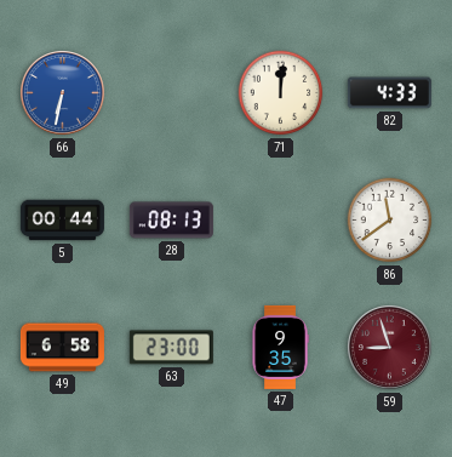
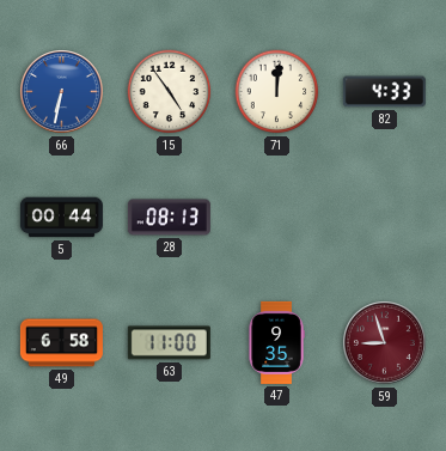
15: none -> 4:54
86: 11:39 -> none
63: 23:00 -> 11:00
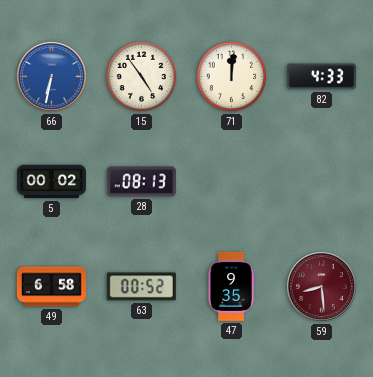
5: 00:44 -> 00:02
63: 11:00 -> 00:52
59: 8:57 -> 8:29
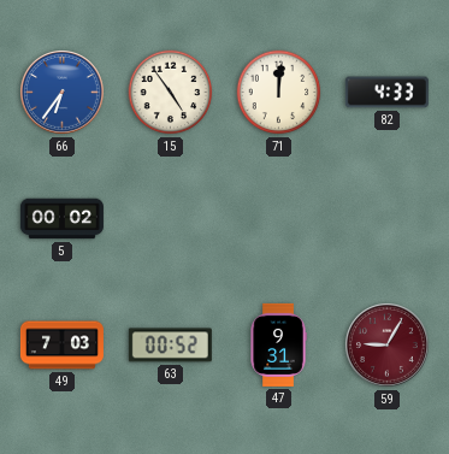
66: 6:32 -> 6:36
28: 08:13 -> none
49: 6:58 -> 7:03
47: 9:35 -> 9:31
59: 8:29 -> 9:05
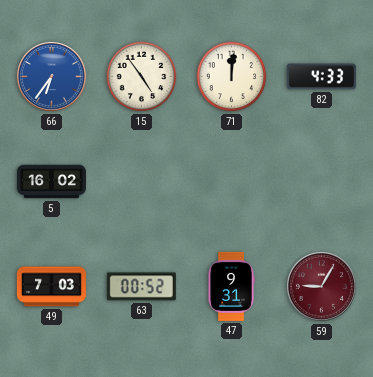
5: 00:02 -> 16:02
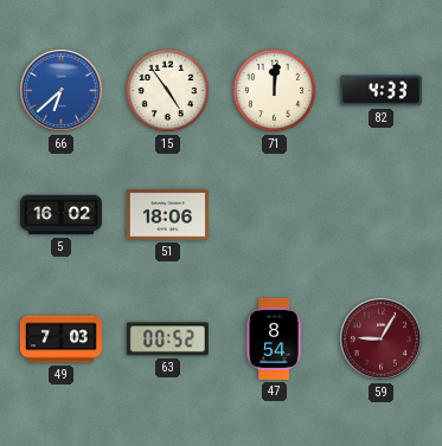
66: 6:36 -> 6:38
51: none -> 18:06
47: 9:31 -> 8:54
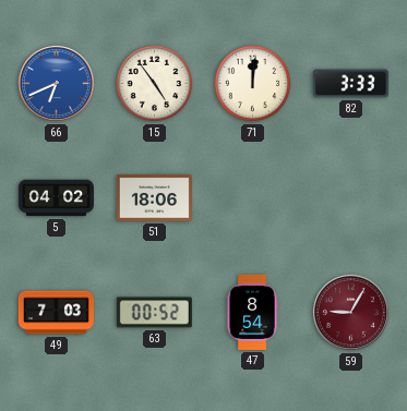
66: 6:38 -> 6:41
82: 4:33 -> 3:33
5: 16:02 -> 04:02
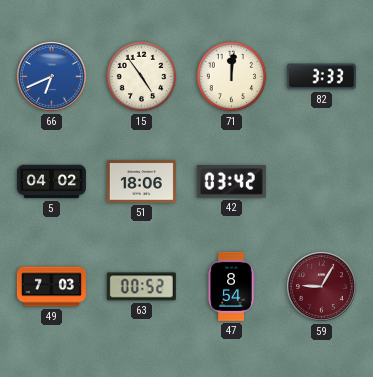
42: none -> 03:42
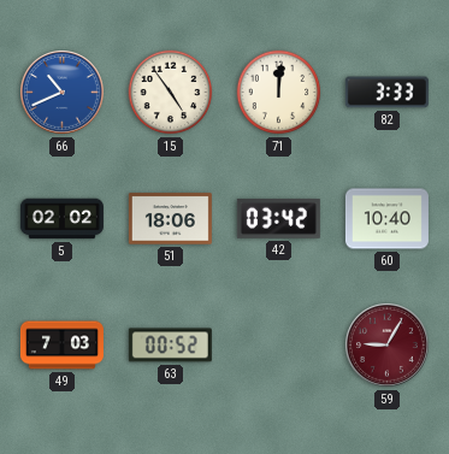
66: 6:41 -> 10:41
5: 04:02 -> 02:02
60: none -> 10:40
47: 8:54 -> none
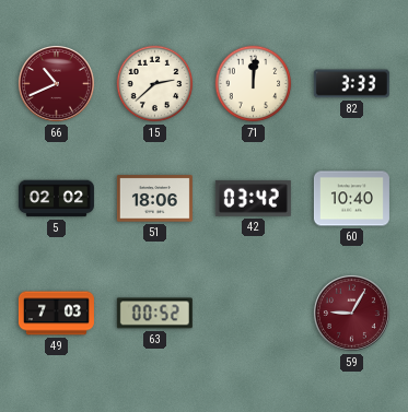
66 dial: blue -> burgundy
15: 4:54 -> 2:38
